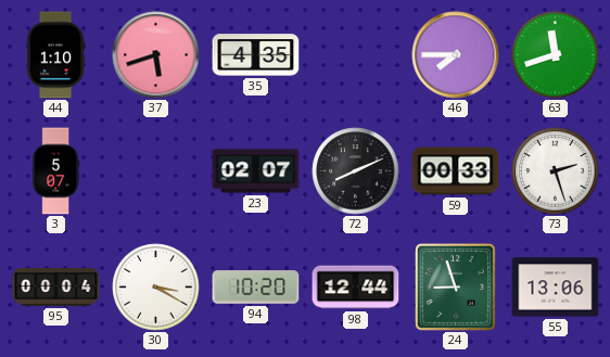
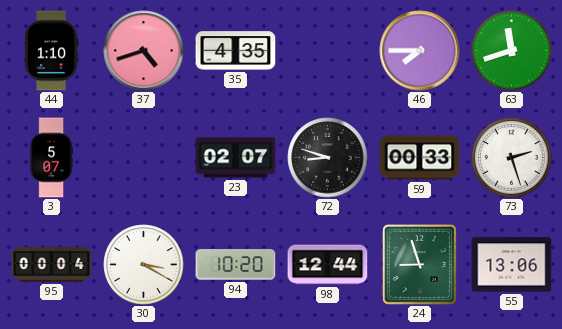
37: 5:42 -> 4:42
72: 8:11 -> 8:48
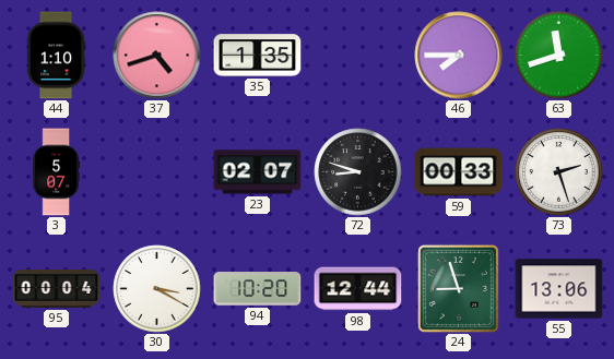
35: 4:35 -> 1:35
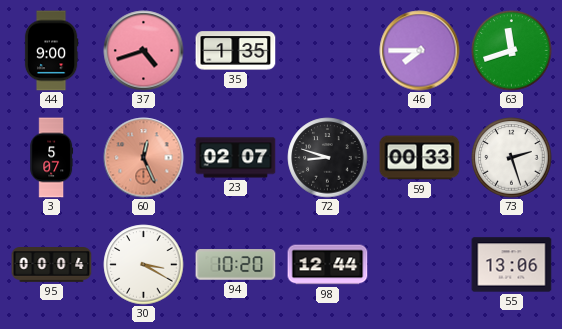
44: 1:10 -> 9:00
60: none -> 12:26
24: 8:57 -> none
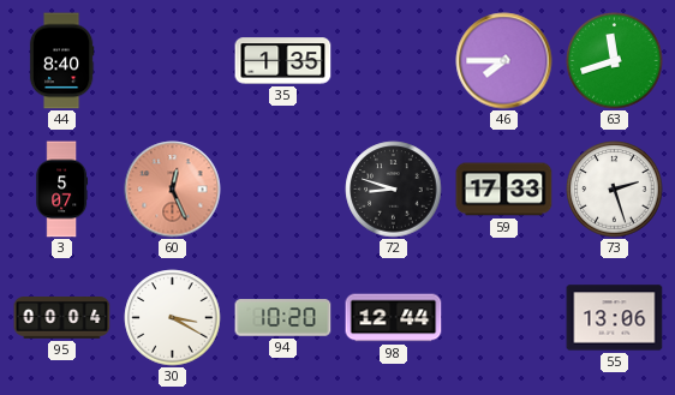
44: 9:00 -> 8:40
37: 4:42 -> none
23: 02:07 -> none
59: 00:33 -> 17:33
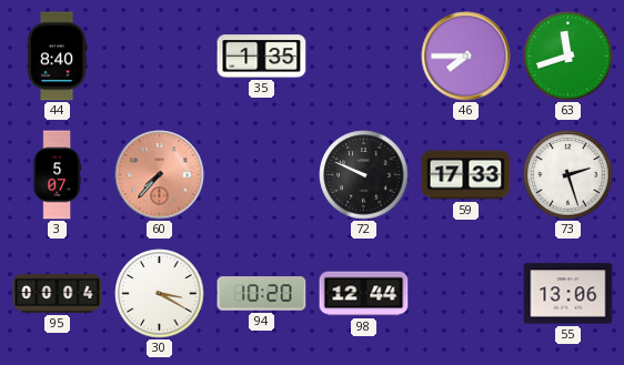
60: 12:26 -> 7:37
72: 8:48 -> 9:49
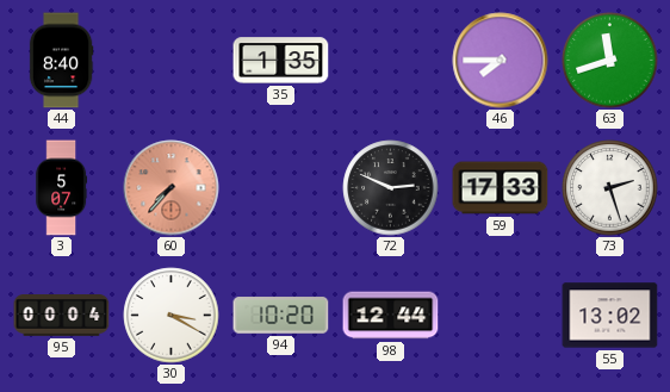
72: 9:49 -> 2:49
55: 13:06 -> 13:02
